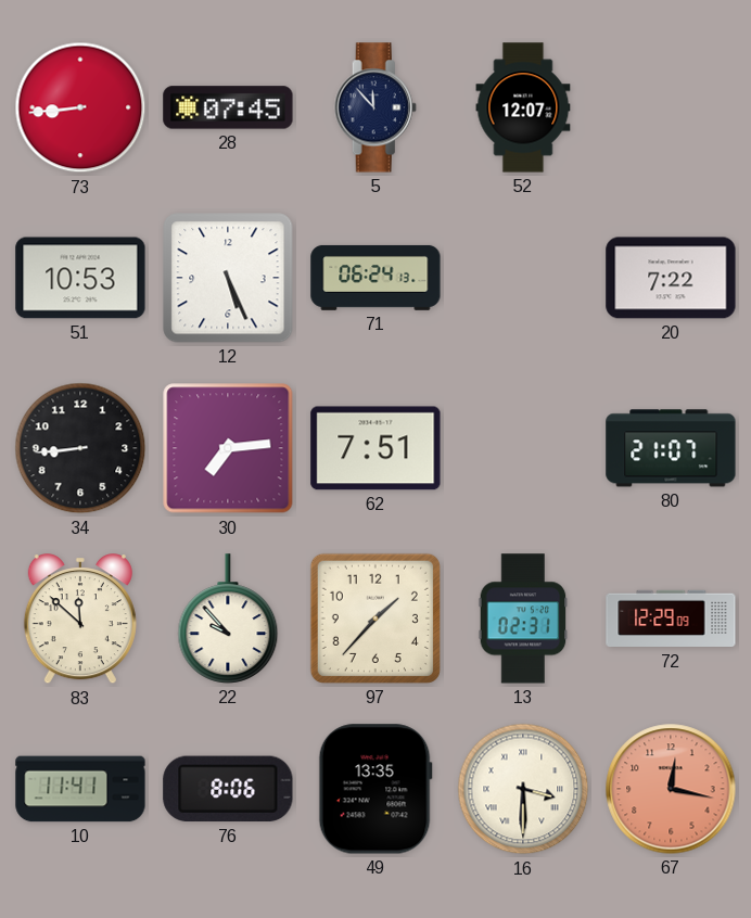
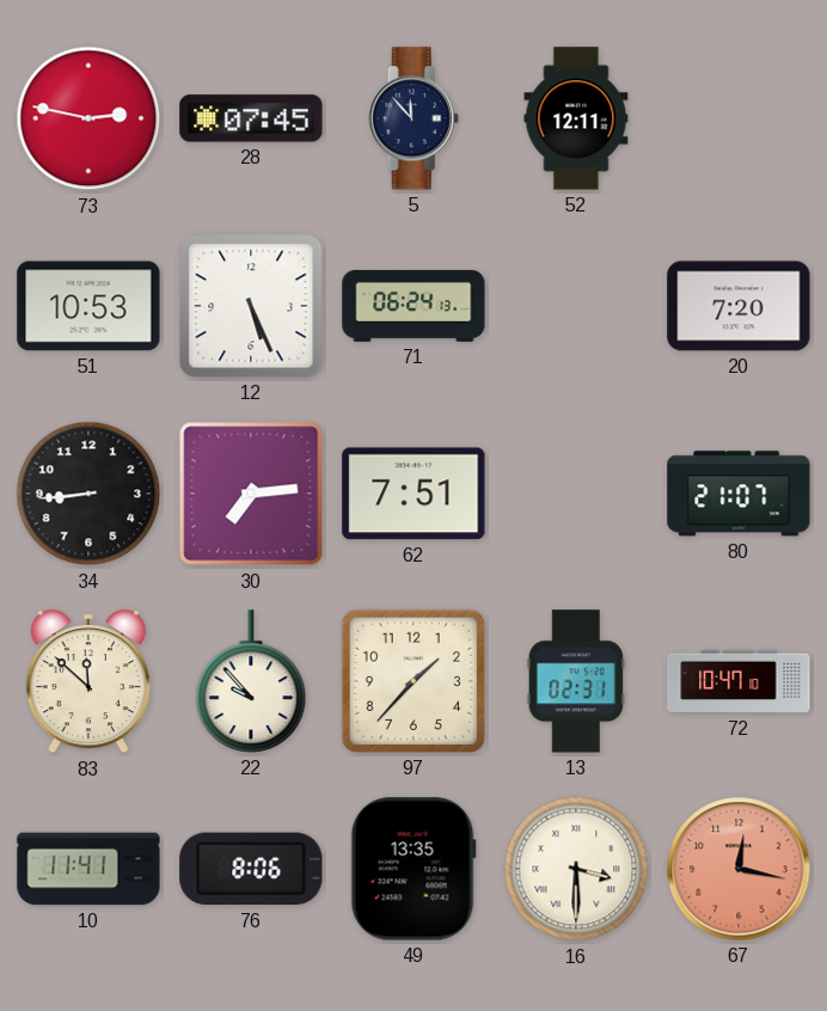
73: 8:44 -> 2:47
52: 12:07 -> 12:11
20: 7:22 -> 7:20
72: 12:29 -> 10:47
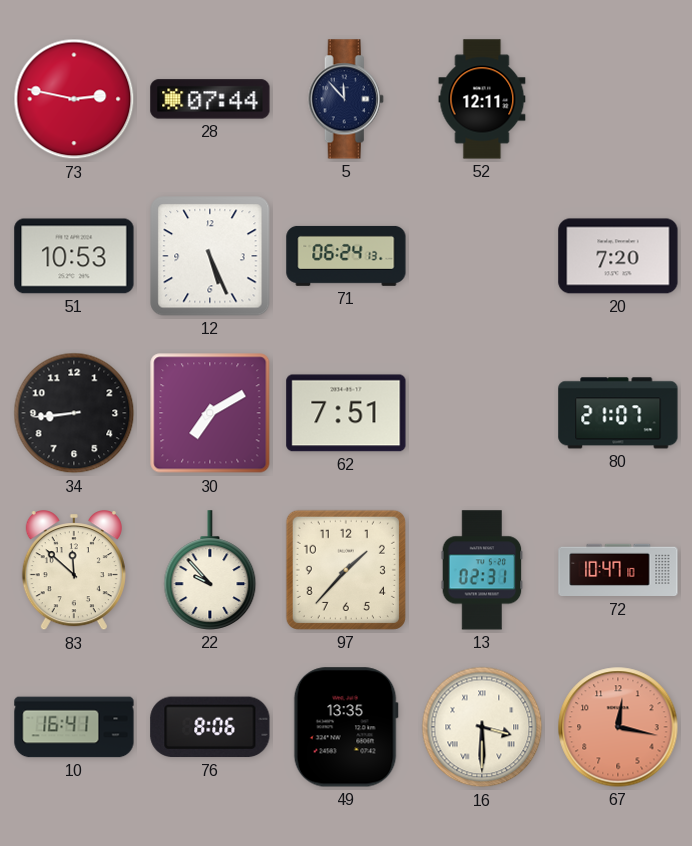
28: 07:45 -> 07:44
30: 7:14 -> 7:10
10: 11:41 -> 16:41
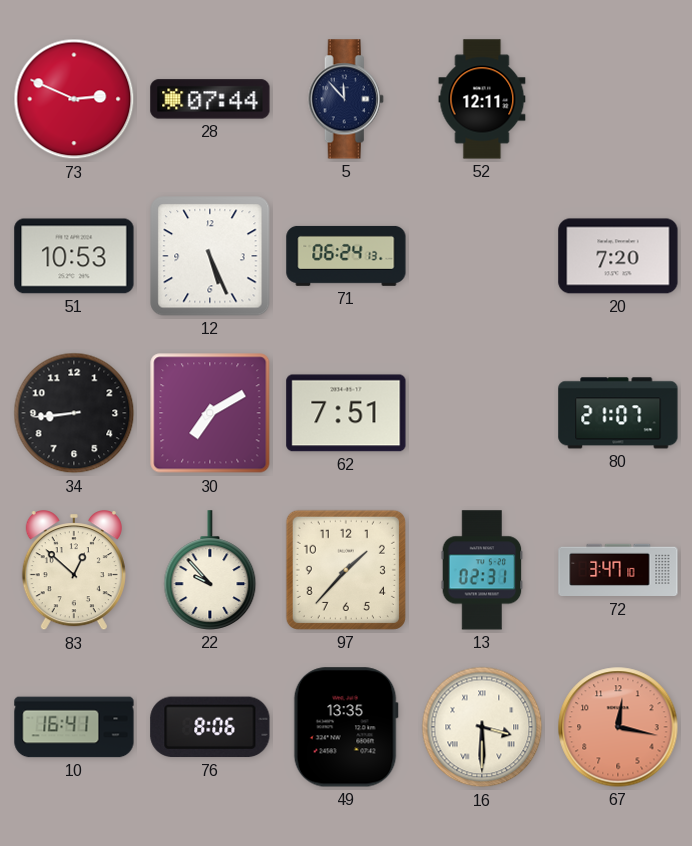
73: 2:47 -> 2:49
83: 11:52 -> 12:52
72: 10:47 -> 3:47
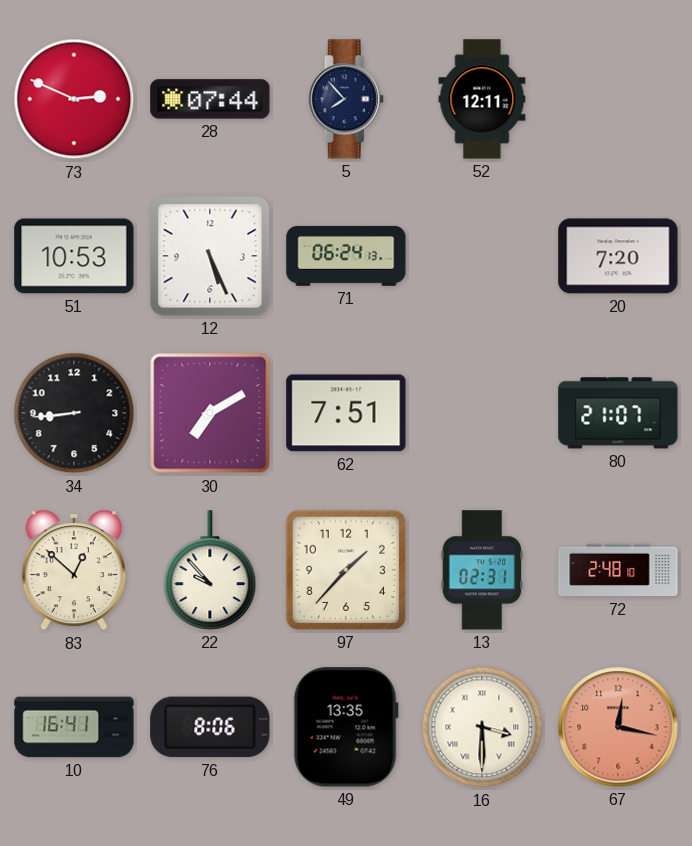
5: 11:53 -> 7:53
72: 3:47 -> 2:48
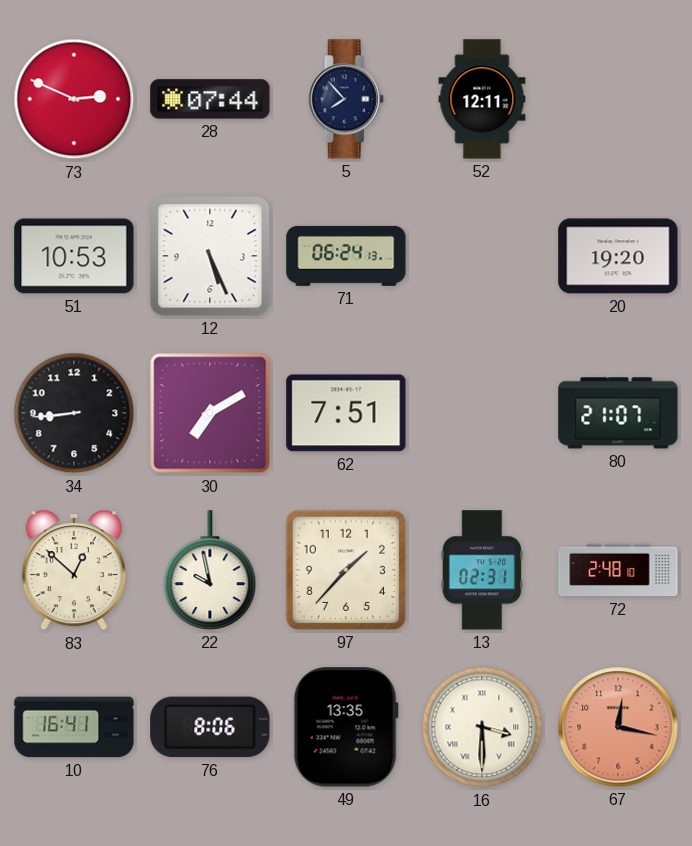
20: 7:20 -> 19:20
22: 9:53 -> 9:58
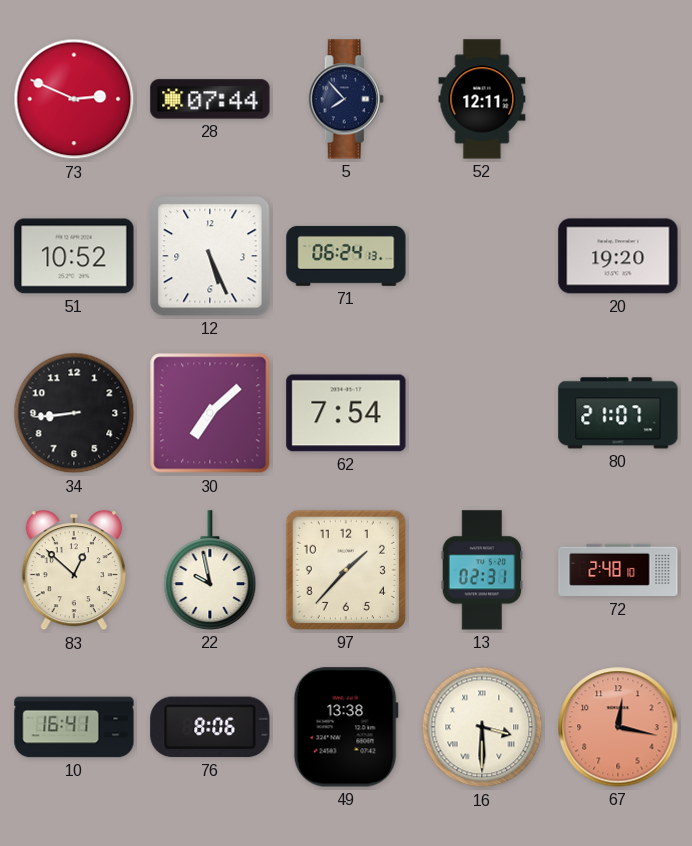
51: 10:53 -> 10:52
30: 7:10 -> 7:08
62: 7:51 -> 7:54
49: 13:35 -> 13:38
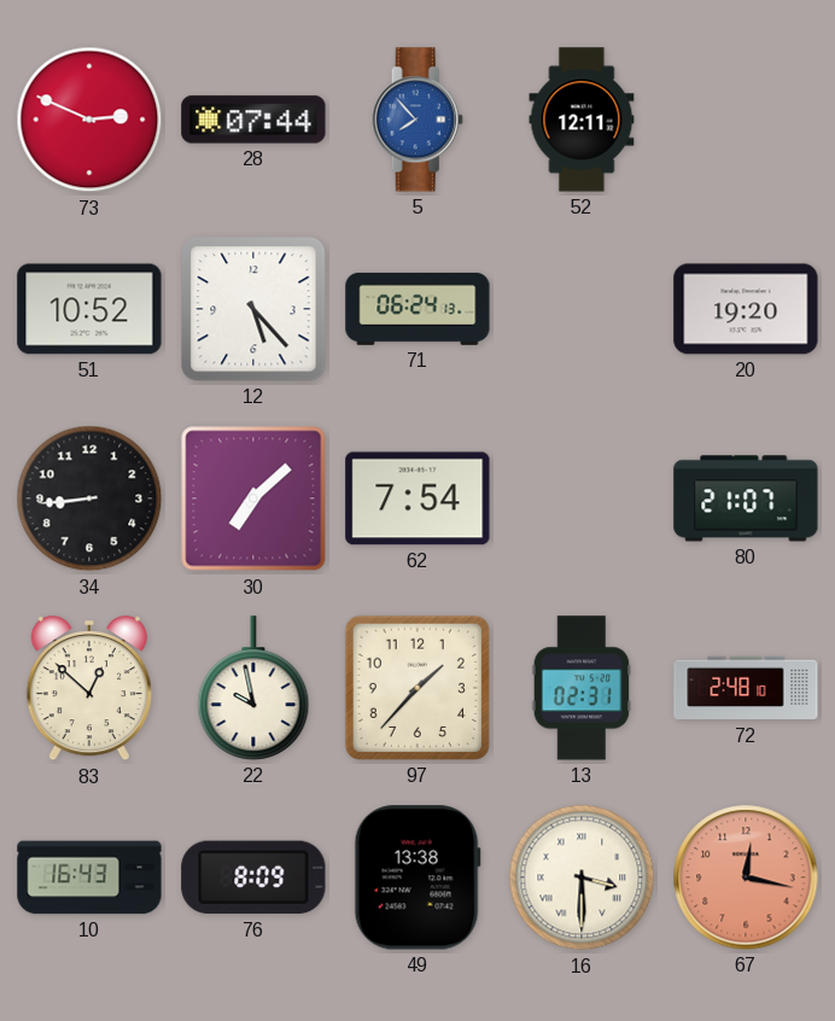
5 dial: navy -> blue
12: 5:26 -> 5:23
10: 16:41 -> 16:43
76: 8:06 -> 8:09
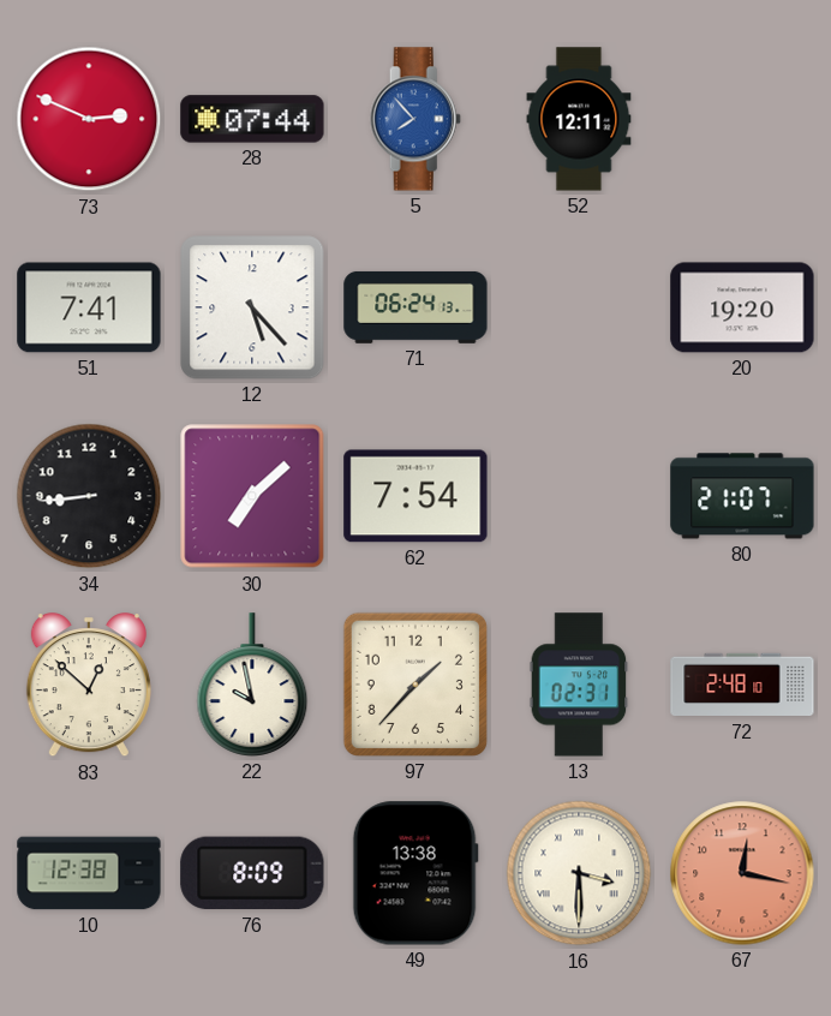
51: 10:52 -> 7:41
10: 16:43 -> 12:38
